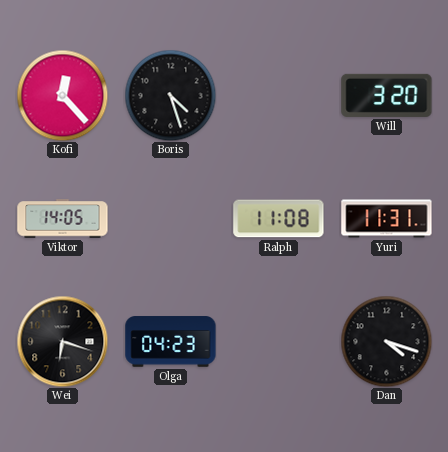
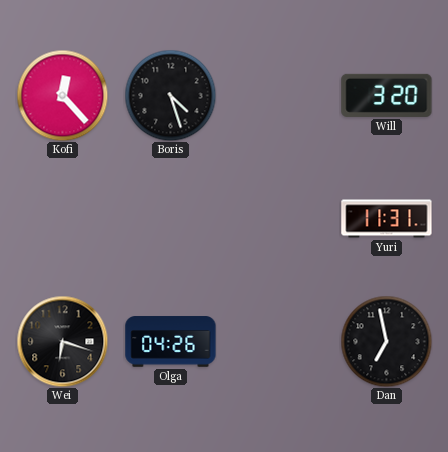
Viktor: 14:05 -> none
Ralph: 11:08 -> none
Olga: 04:23 -> 04:26
Dan: 4:18 -> 6:58
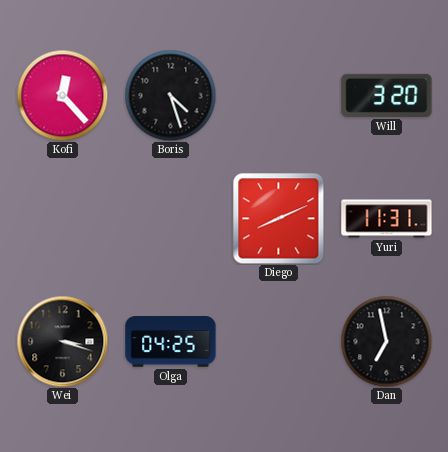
Diego: none -> 8:11
Wei: 6:18 -> 3:18
Olga: 04:26 -> 04:25
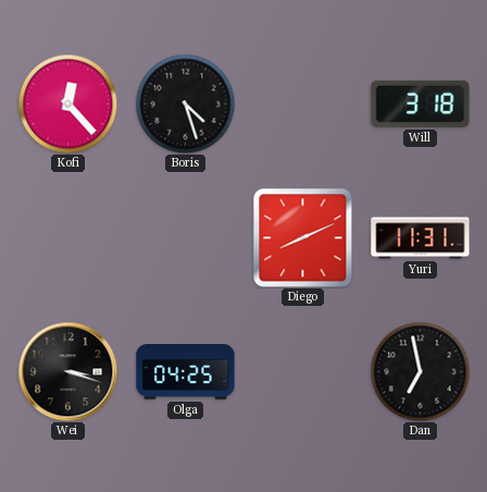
Will: 3:20 -> 3:18
